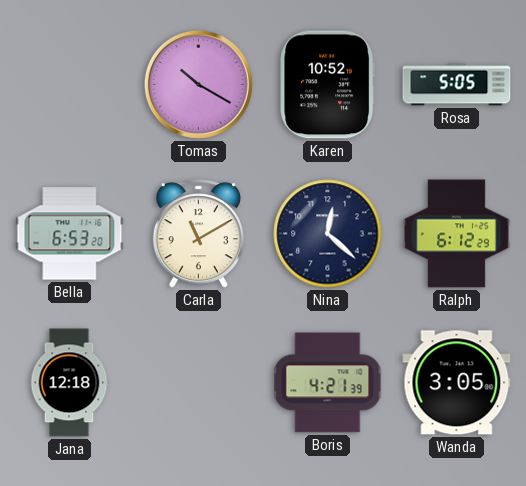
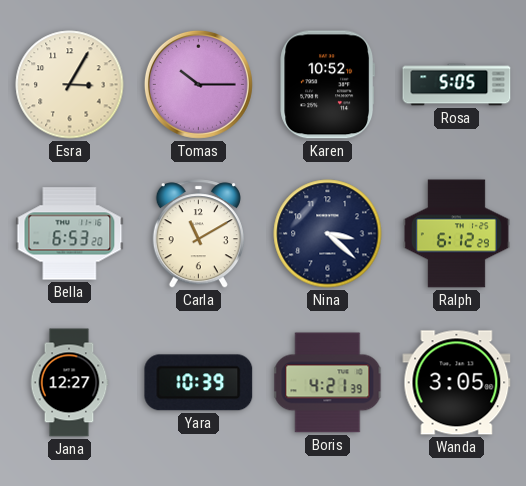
Esra: none -> 3:05
Tomas: 10:20 -> 10:15
Nina: 12:22 -> 3:22
Jana: 12:18 -> 12:27
Yara: none -> 10:39
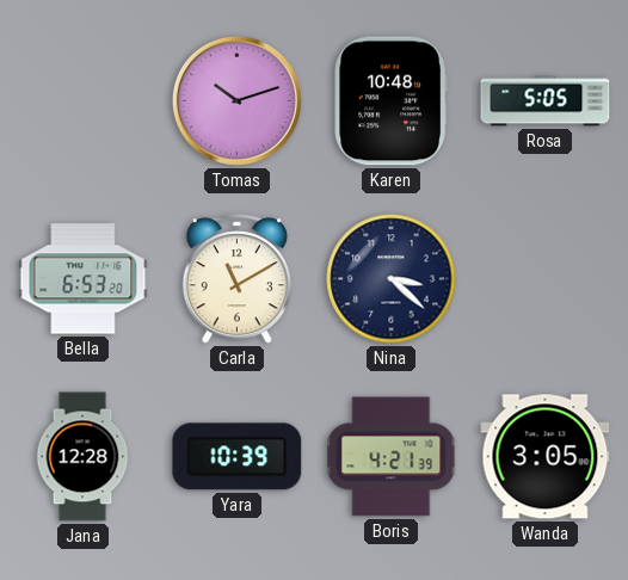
Esra: 3:05 -> none
Tomas: 10:15 -> 10:12
Karen: 10:52 -> 10:48
Ralph: 6:12 -> none
Jana: 12:27 -> 12:28
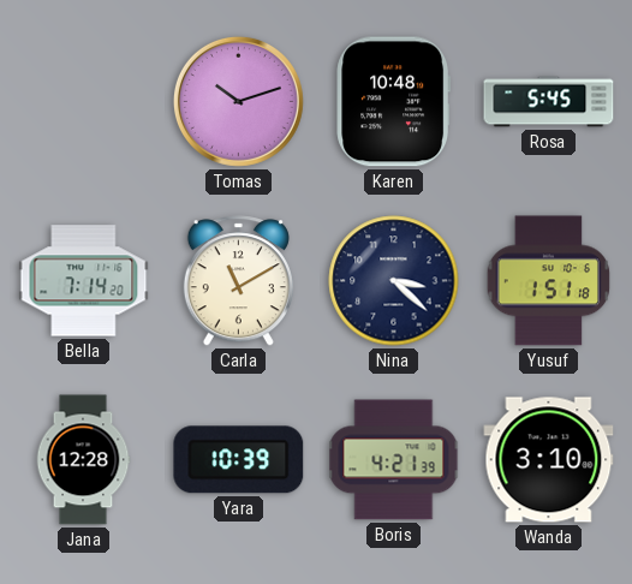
Rosa: 5:05 -> 5:45
Bella: 6:53 -> 7:14
Yusuf: none -> 1:51
Wanda: 3:05 -> 3:10
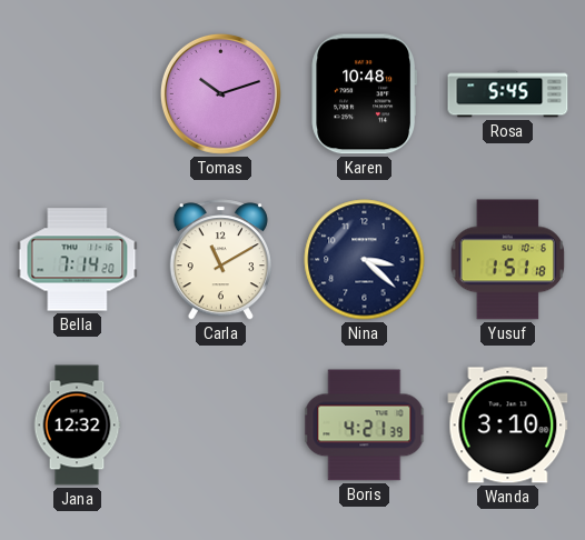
Jana: 12:28 -> 12:32
Yara: 10:39 -> none
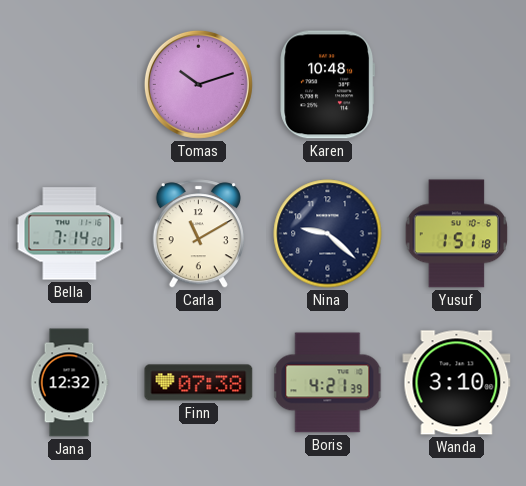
Rosa: 5:45 -> none
Nina: 3:22 -> 9:22
Finn: none -> 07:38
